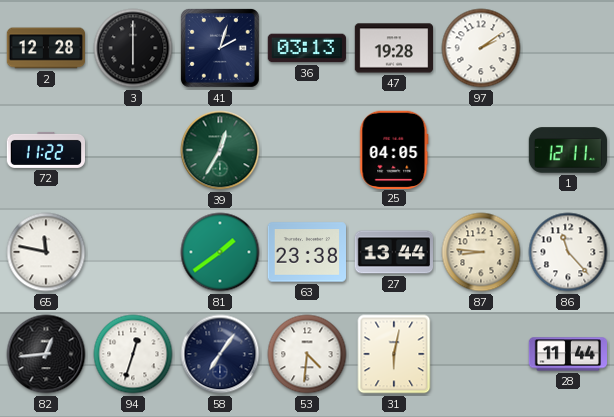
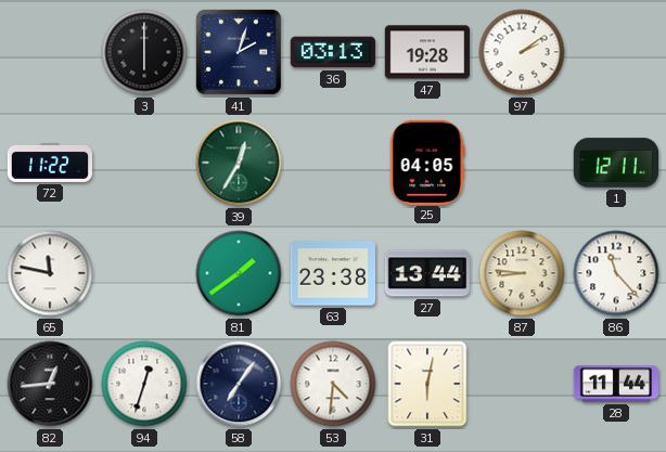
2: 12:28 -> none
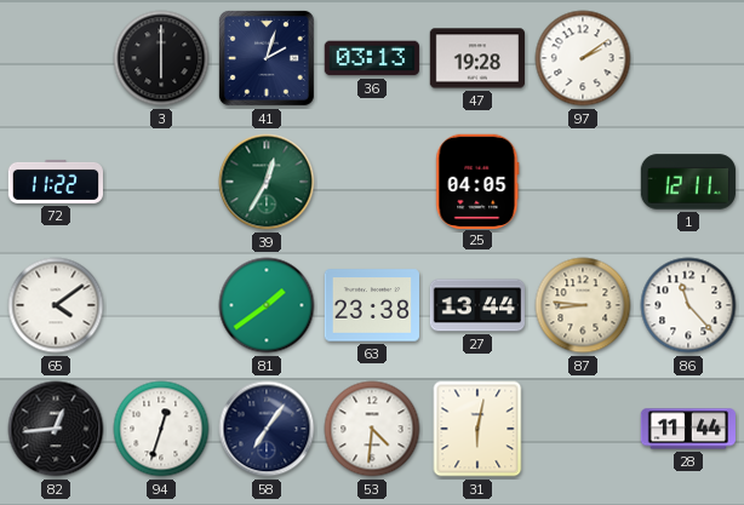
65: 11:47 -> 4:09
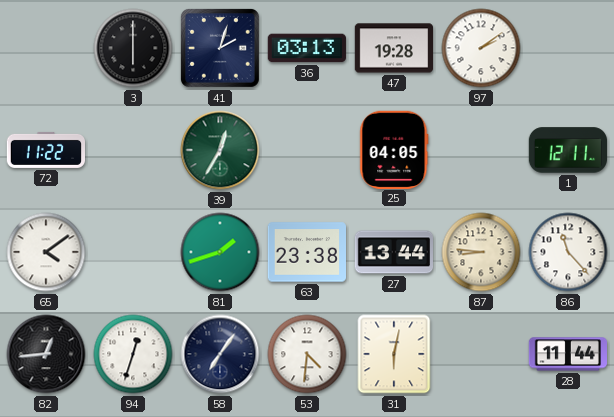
81: 1:39 -> 1:42
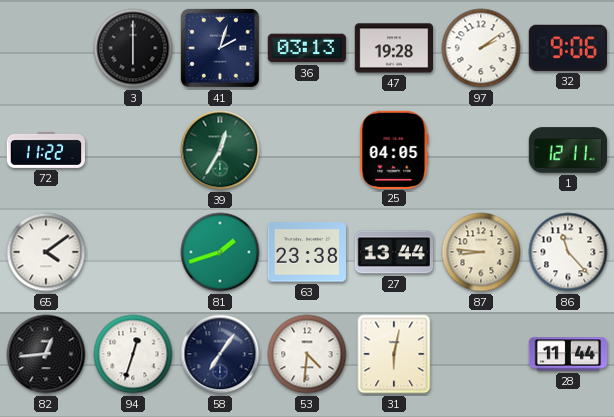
32: none -> 9:06
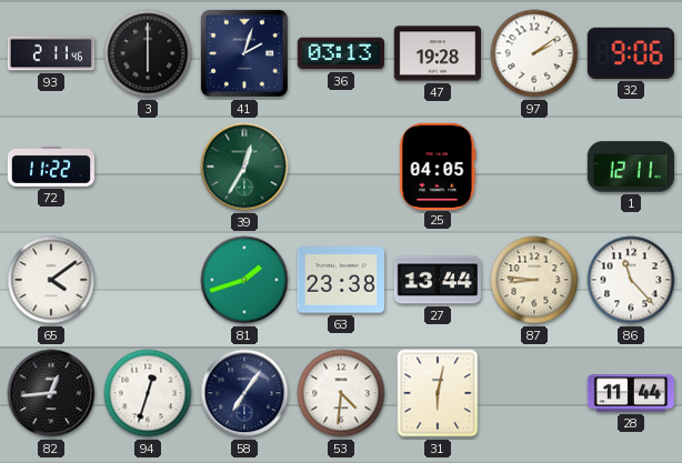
93: none -> 2:11
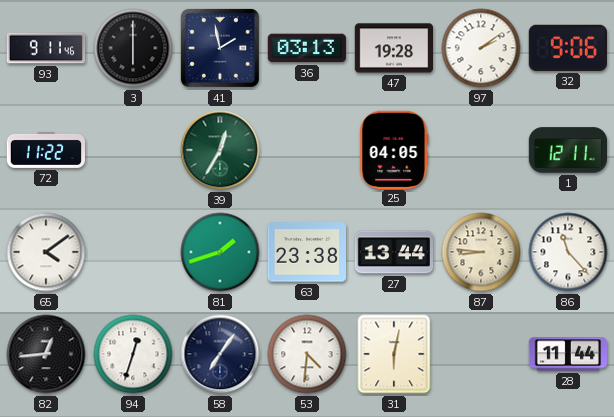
93: 2:11 -> 9:11
41: 2:03 -> 1:58
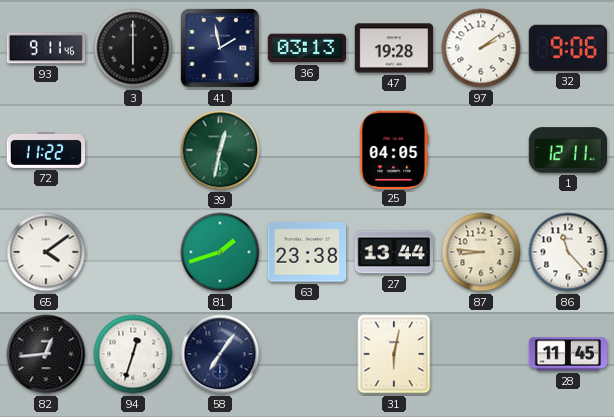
39: 12:35 -> 12:32
53: 4:31 -> none
28: 11:44 -> 11:45
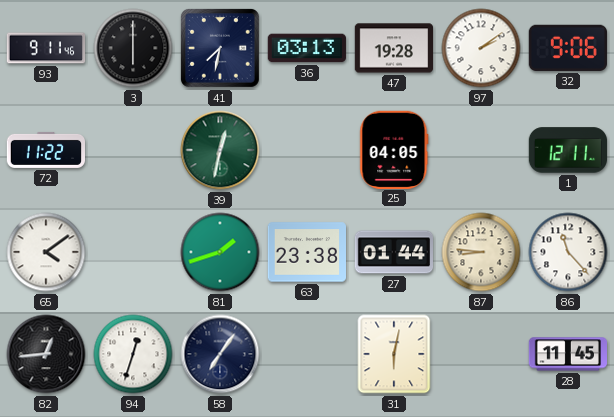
41: 1:58 -> 7:32
27: 13:44 -> 01:44
